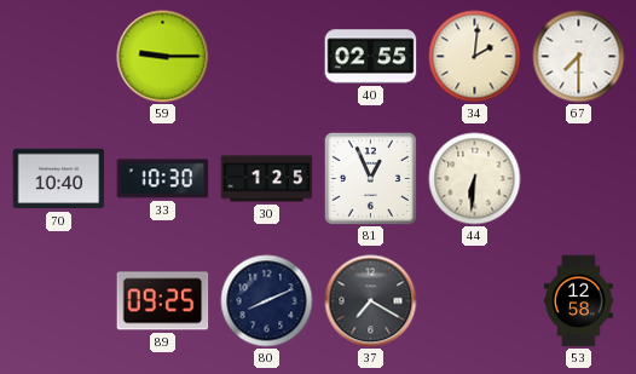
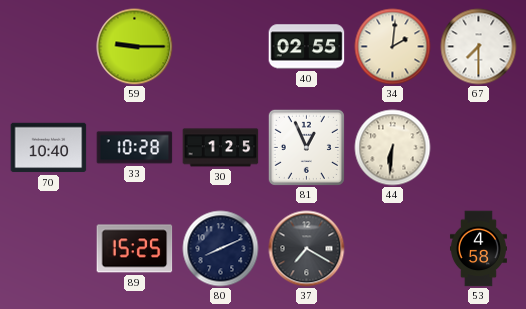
33: 10:30 -> 10:28
89: 09:25 -> 15:25
53: 12:58 -> 4:58
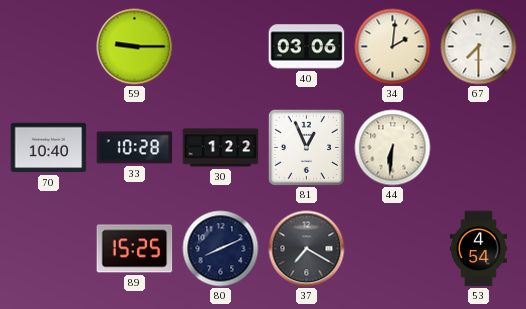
40: 02:55 -> 03:06
30: 1:25 -> 1:22
53: 4:58 -> 4:54
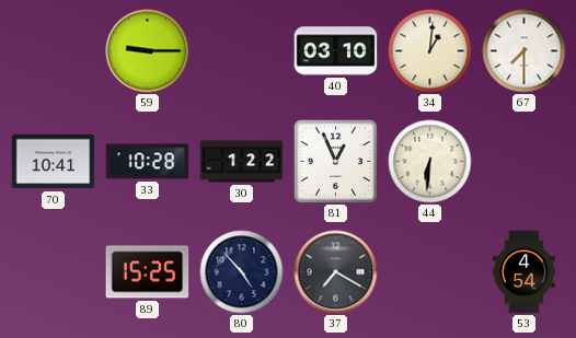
40: 03:06 -> 03:10
34: 2:01 -> 1:01
70: 10:40 -> 10:41
80: 8:11 -> 4:53
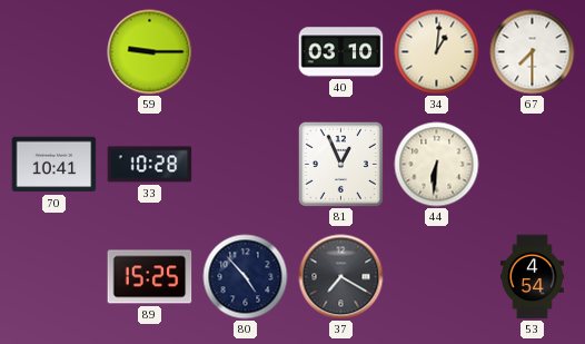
30: 1:22 -> none
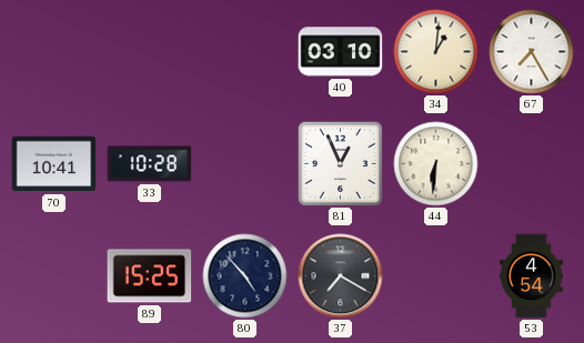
59: 9:15 -> none
67: 7:30 -> 7:25
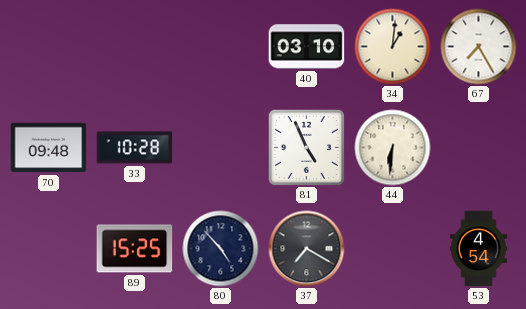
70: 10:41 -> 09:48
81: 12:56 -> 4:56
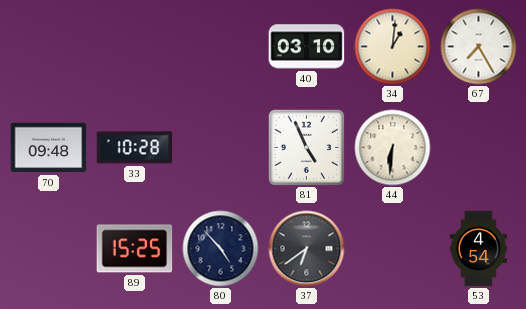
37: 7:20 -> 6:39
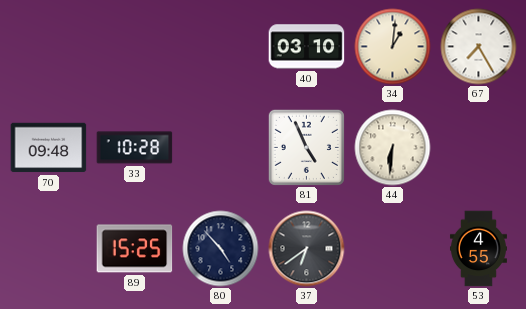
53: 4:54 -> 4:55
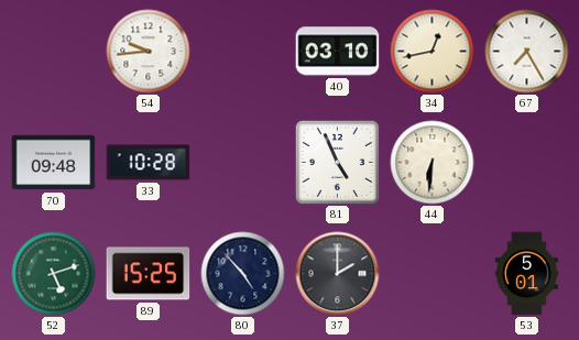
54: none -> 9:44
34: 1:01 -> 12:43
52: none -> 5:12
37: 6:39 -> 2:00
53: 4:55 -> 5:01
